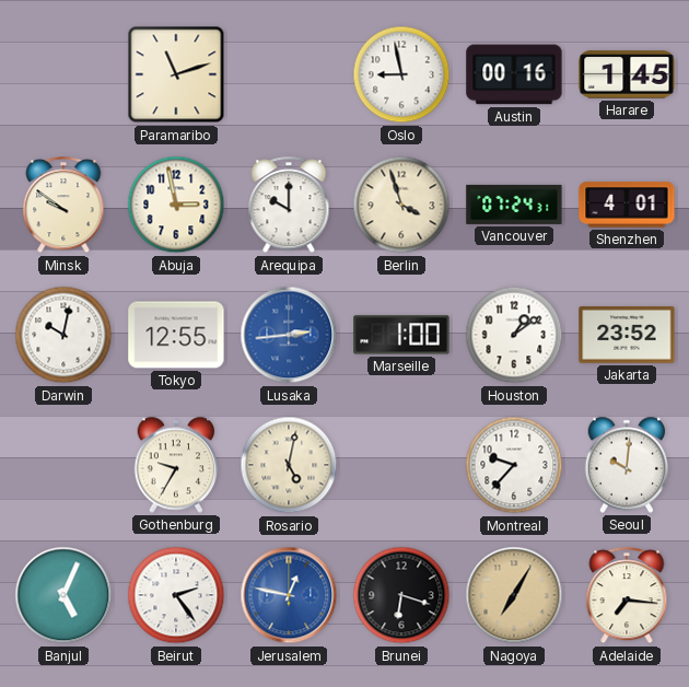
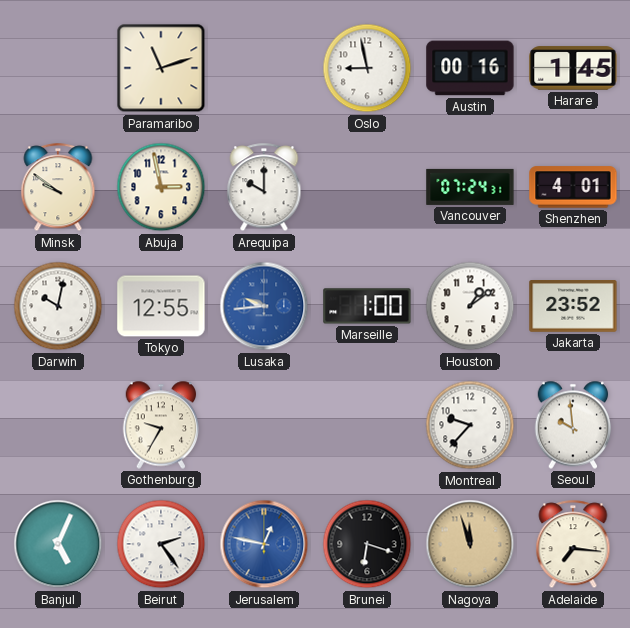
Berlin: 3:57 -> none
Lusaka: 2:44 -> 9:44
Rosario: 5:02 -> none
Seoul: 10:01 -> 9:59
Nagoya: 7:05 -> 11:57
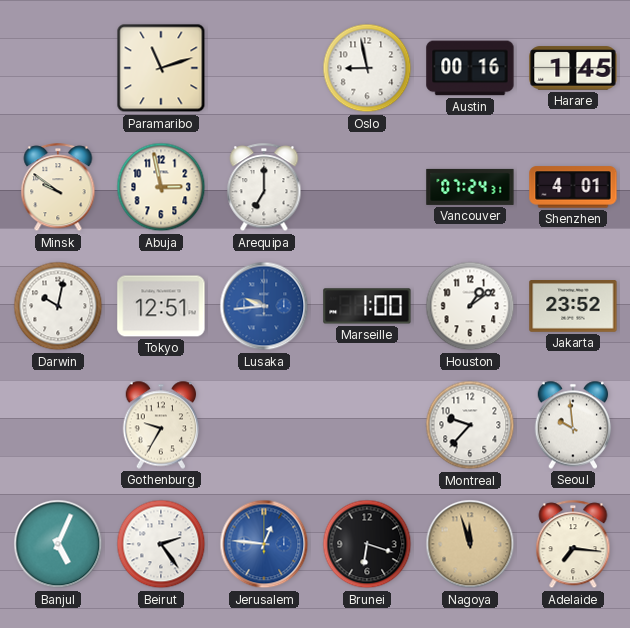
Arequipa: 10:00 -> 7:00
Tokyo: 12:55 -> 12:51
Jerusalem: 12:47 -> 12:46
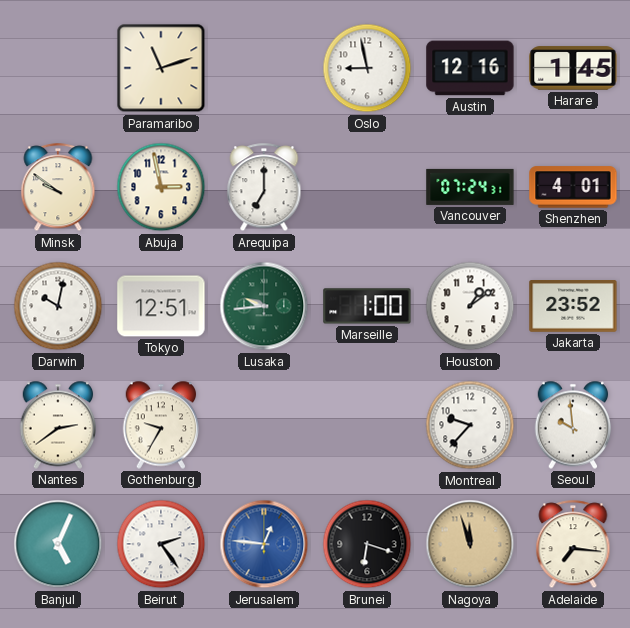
Austin: 00:16 -> 12:16
Lusaka dial: blue -> green
Nantes: none -> 2:39
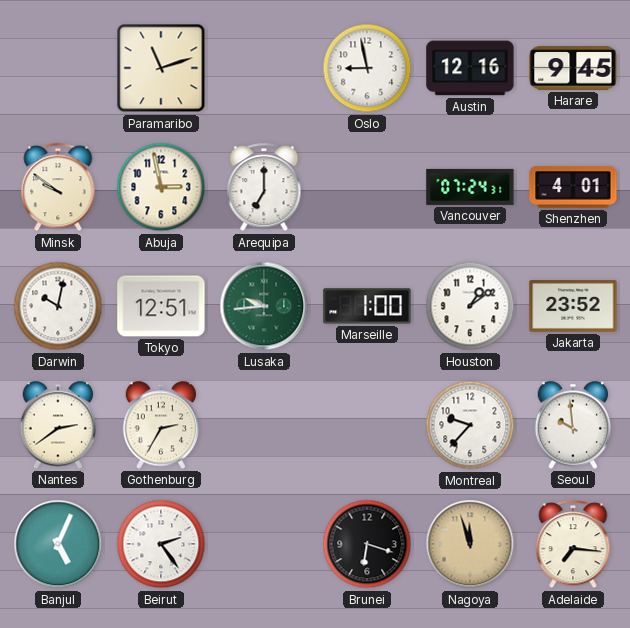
Harare: 1:45 -> 9:45
Gothenburg: 9:35 -> 2:35
Jerusalem: 12:46 -> none
